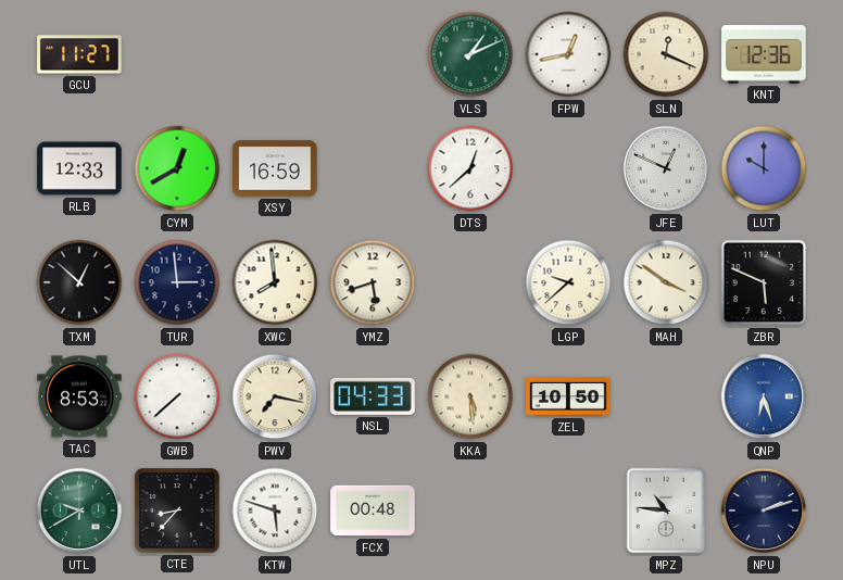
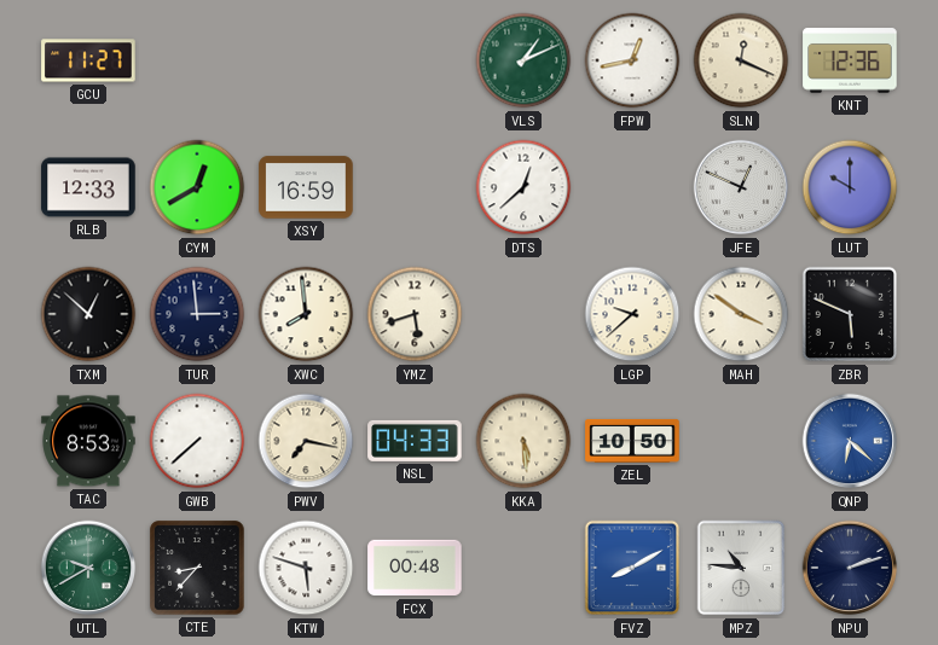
QNP: 6:27 -> 6:22
FVZ: none -> 8:10
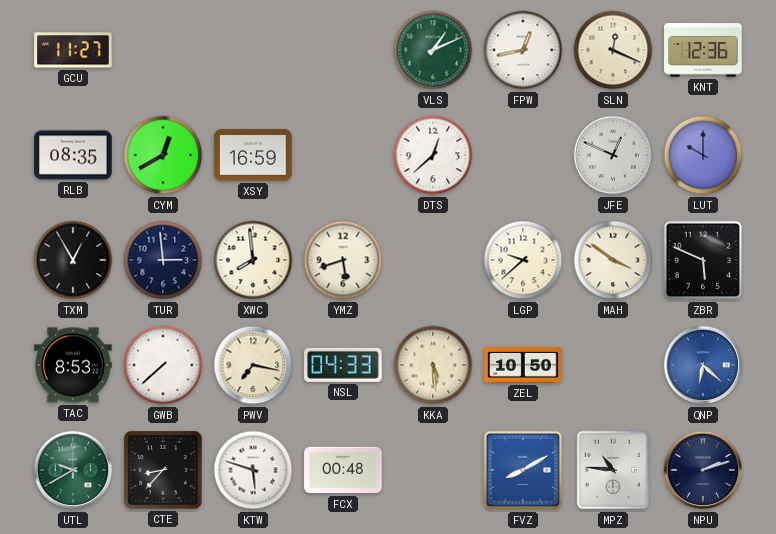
RLB: 12:33 -> 08:35
TXM: 12:52 -> 12:55
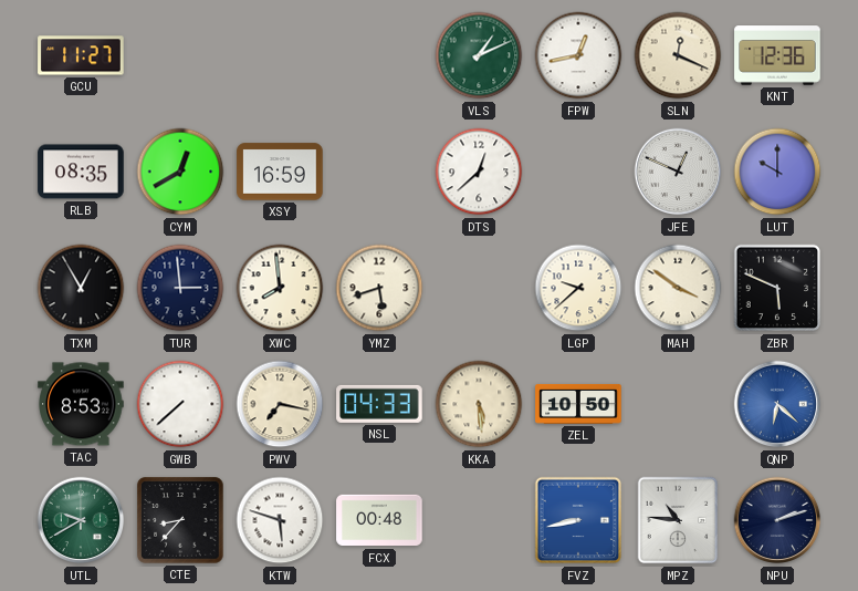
FVZ: 8:10 -> 8:43
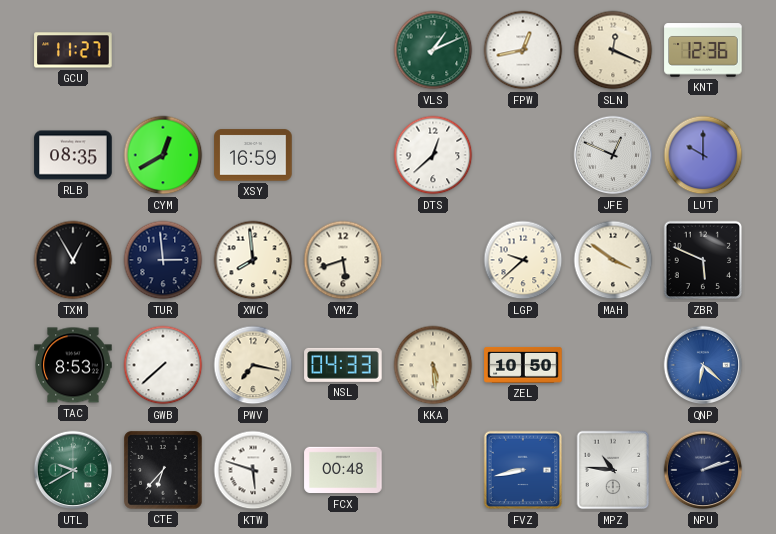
CTE: 8:37 -> 6:37
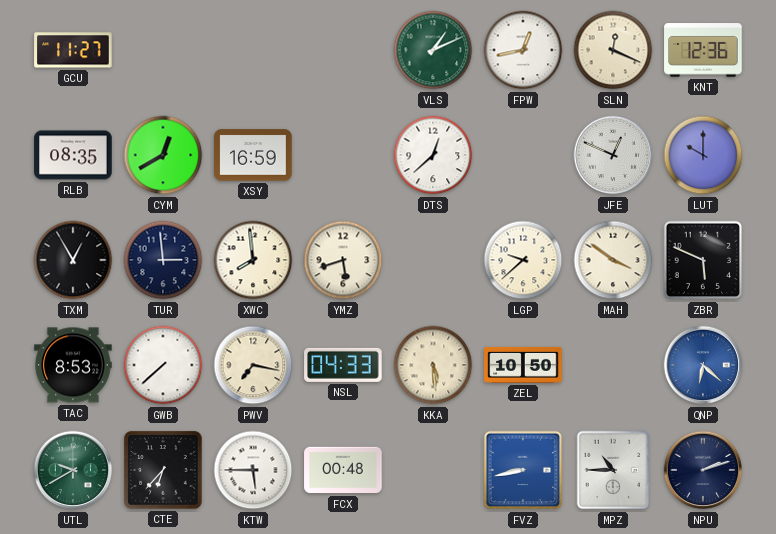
KTW: 5:48 -> 5:45
MPZ: 10:46 -> 10:45
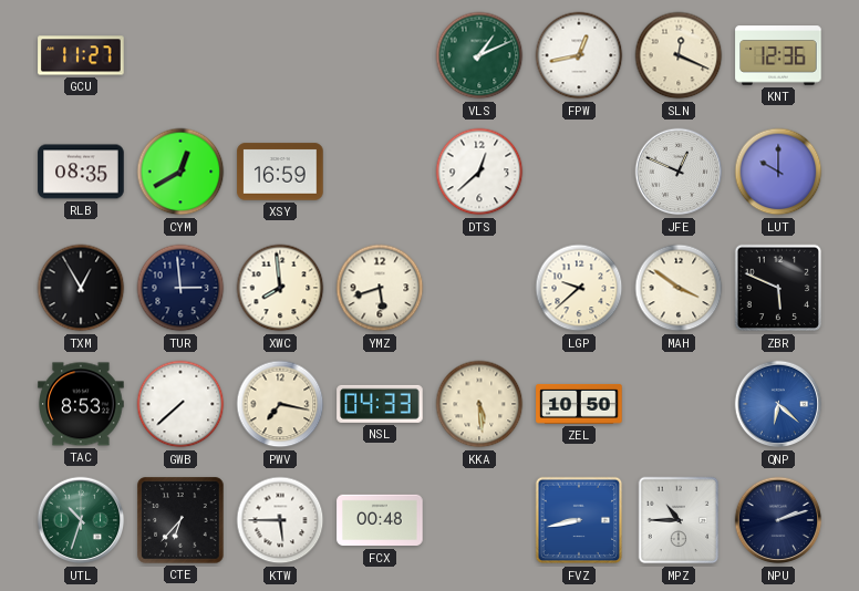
UTL: 9:40 -> 10:33
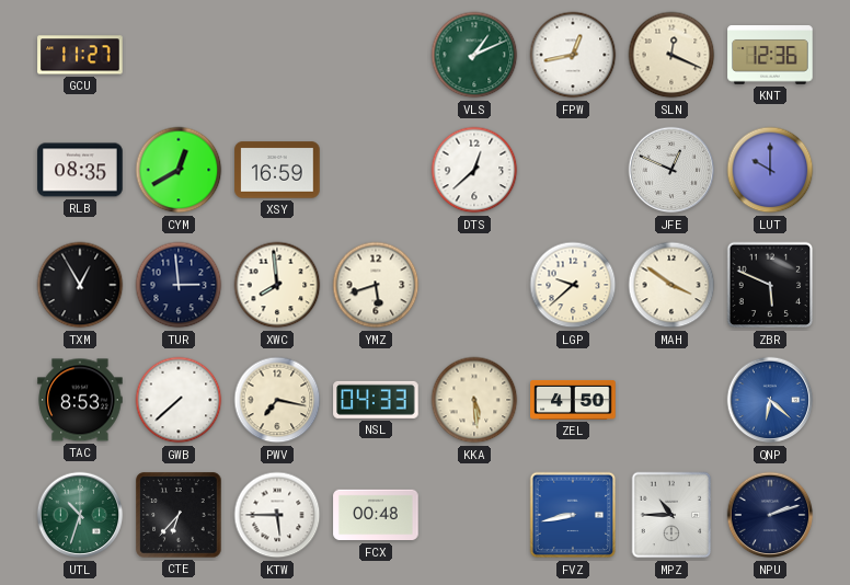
ZEL: 10:50 -> 4:50
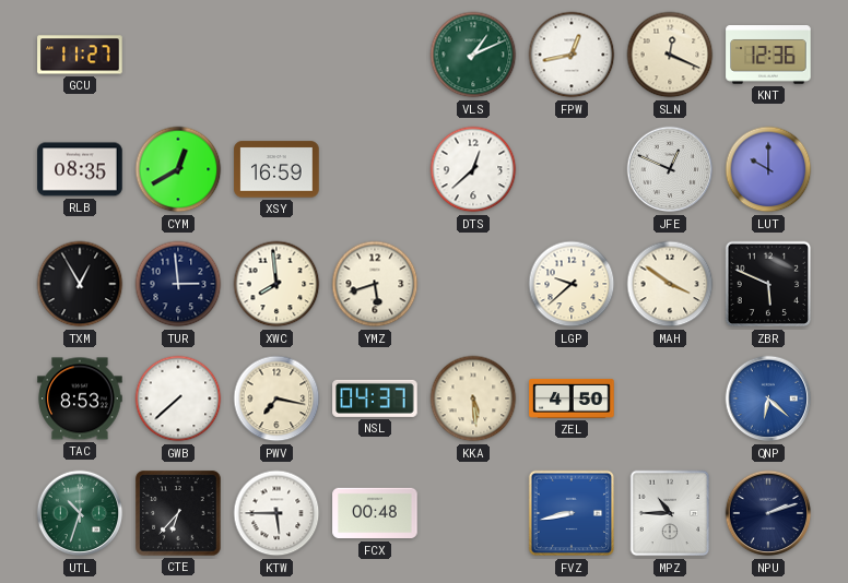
NSL: 04:33 -> 04:37
